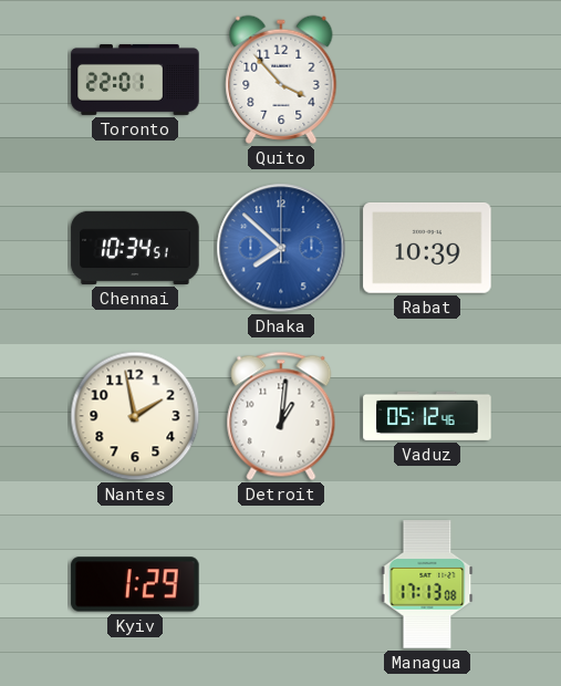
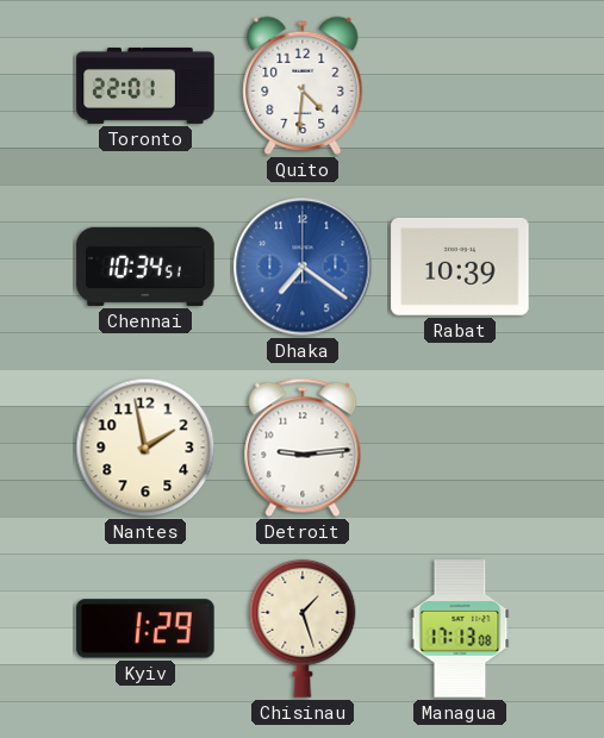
Quito: 3:53 -> 4:31
Dhaka: 7:52 -> 7:21
Detroit: 1:01 -> 9:14
Vaduz: 05:12 -> none
Chisinau: none -> 1:27
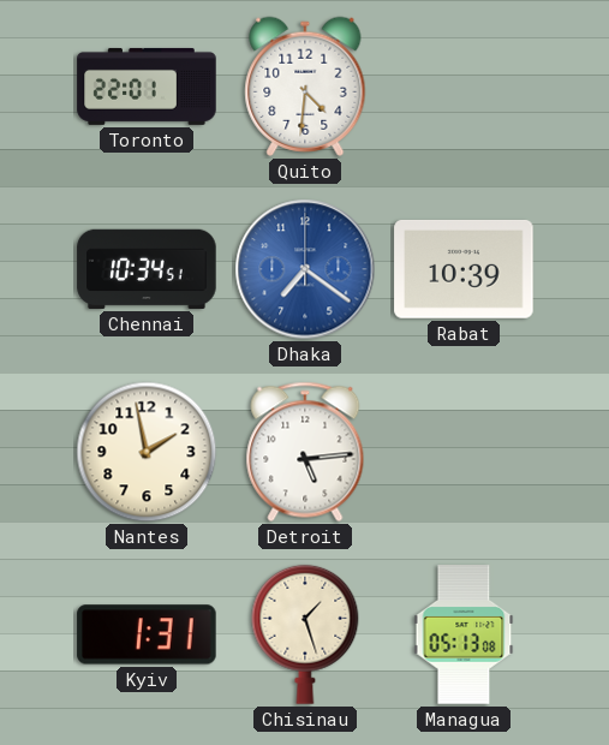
Detroit: 9:14 -> 5:14
Kyiv: 1:29 -> 1:31
Managua: 17:13 -> 05:13
